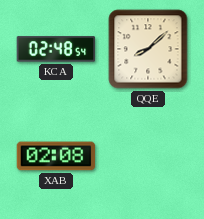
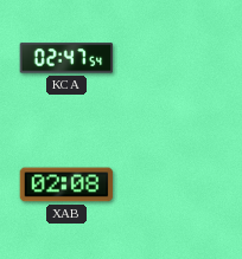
KCA: 02:48 -> 02:47
QQE: 8:08 -> none
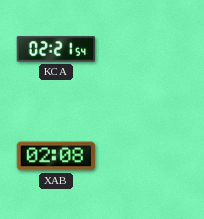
KCA: 02:47 -> 02:21
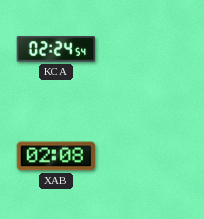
KCA: 02:21 -> 02:24
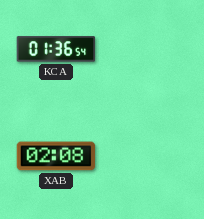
KCA: 02:24 -> 01:36
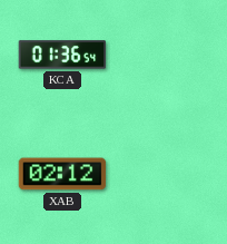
XAB: 02:08 -> 02:12
